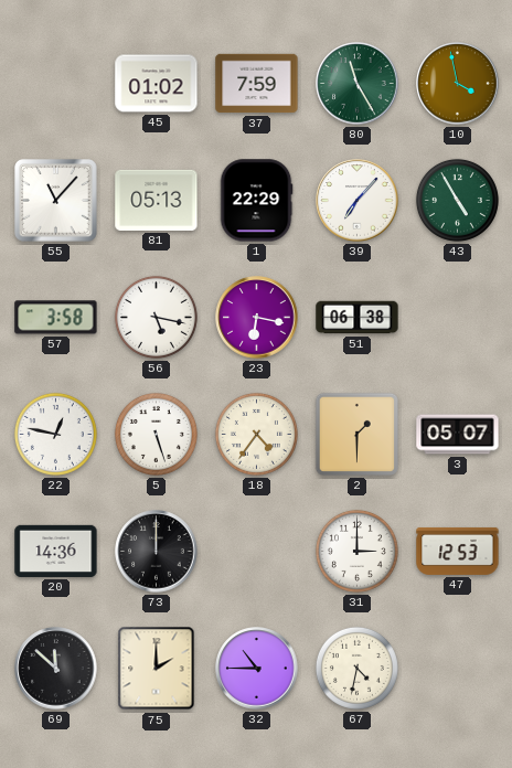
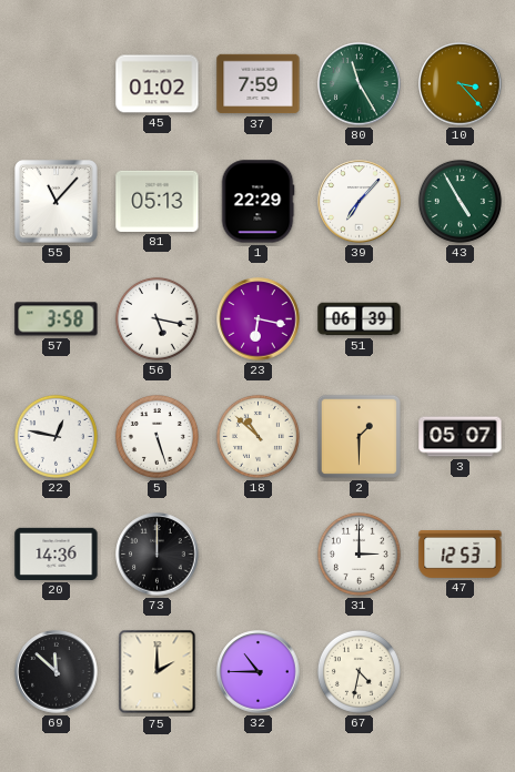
10: 3:58 -> 3:23
51: 06:38 -> 06:39
18: 4:36 -> 10:52
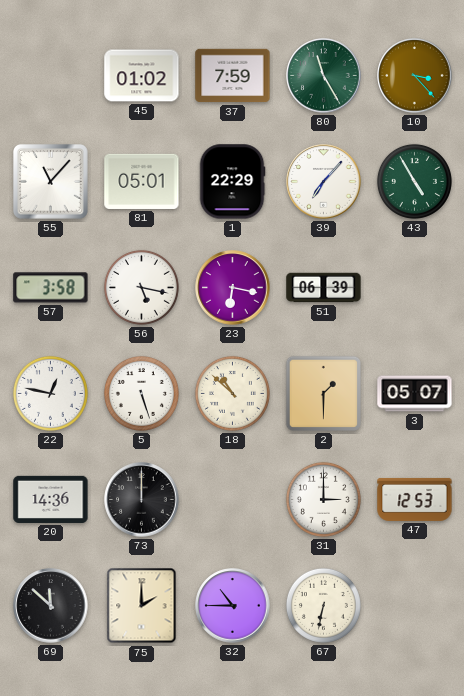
81: 05:13 -> 05:01
67: 4:32 -> 6:32
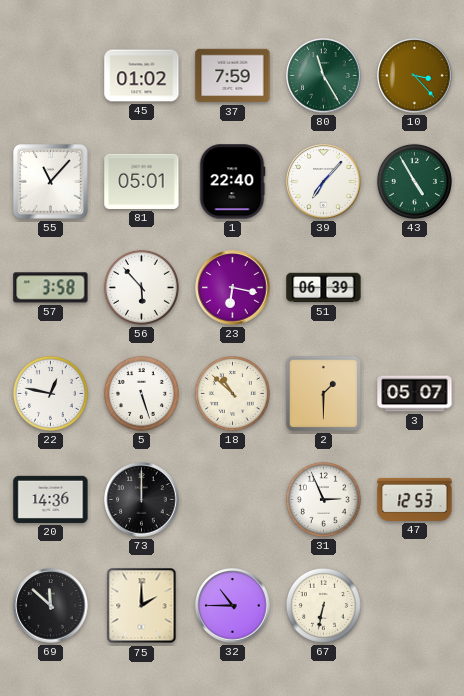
1: 22:29 -> 22:40
56: 5:17 -> 5:53
31: 3:00 -> 2:56
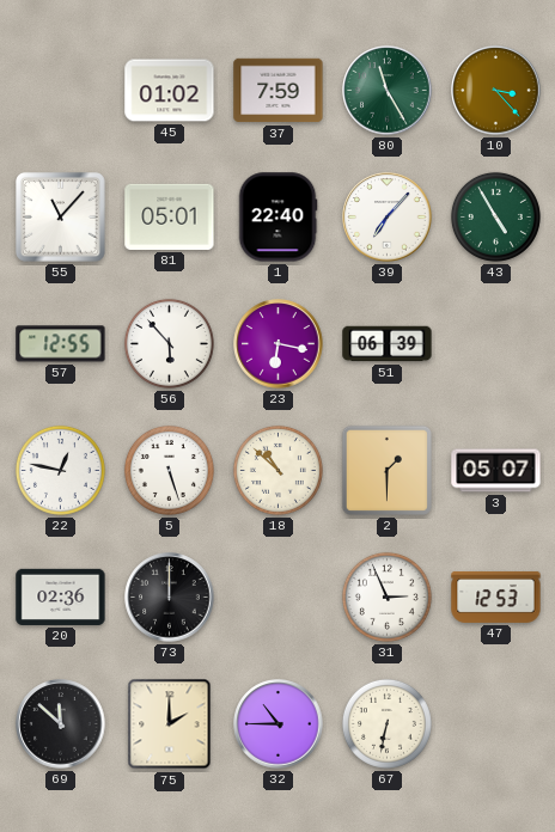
57: 3:58 -> 12:55
20: 14:36 -> 02:36
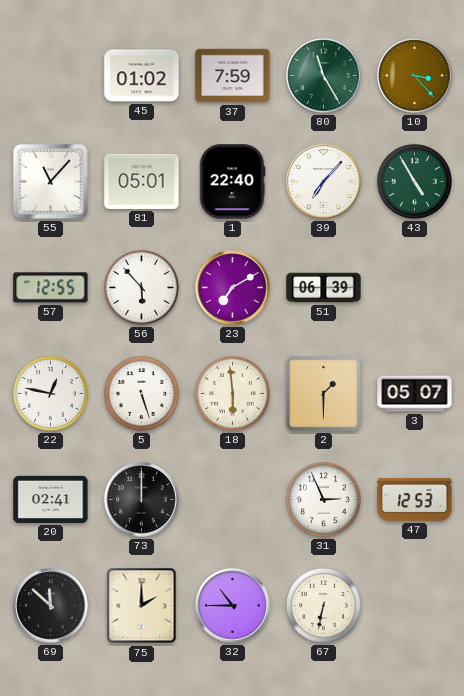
23: 6:17 -> 7:10
18: 10:52 -> 5:59
20: 02:36 -> 02:41
